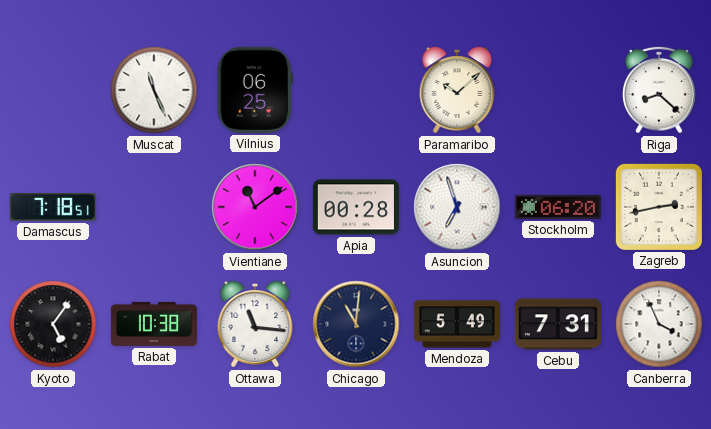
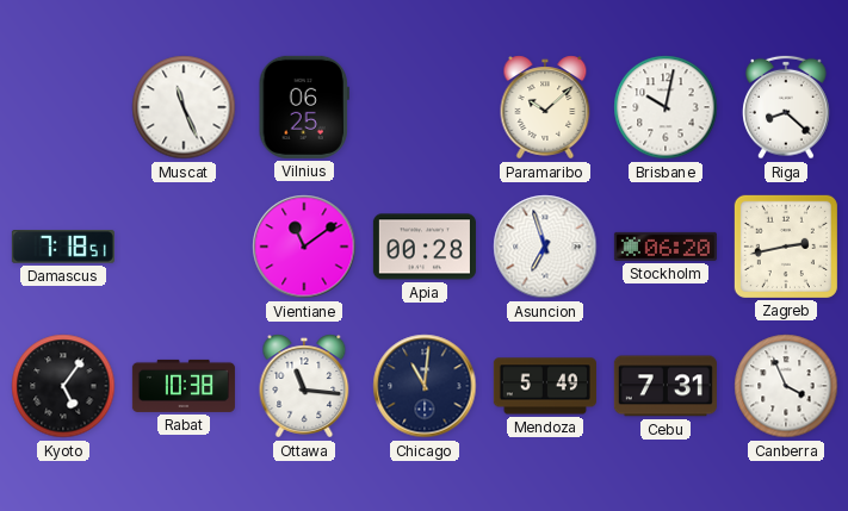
Brisbane: none -> 10:02
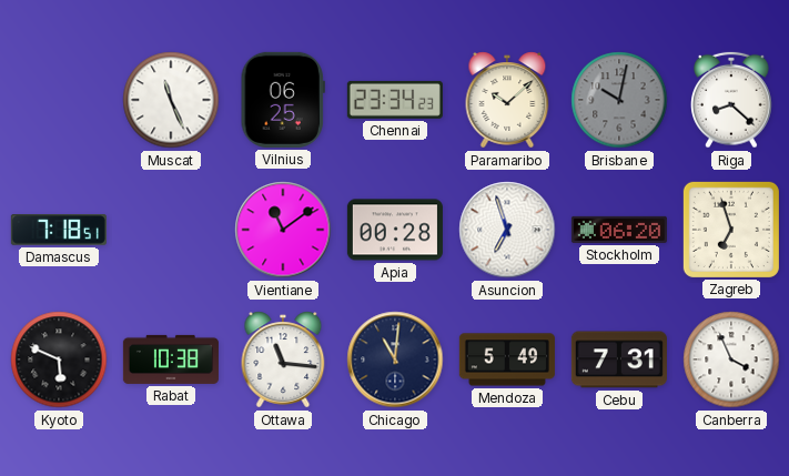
Chennai: none -> 23:34
Brisbane dial: white -> grey
Zagreb: 2:43 -> 6:57
Kyoto: 5:06 -> 5:49
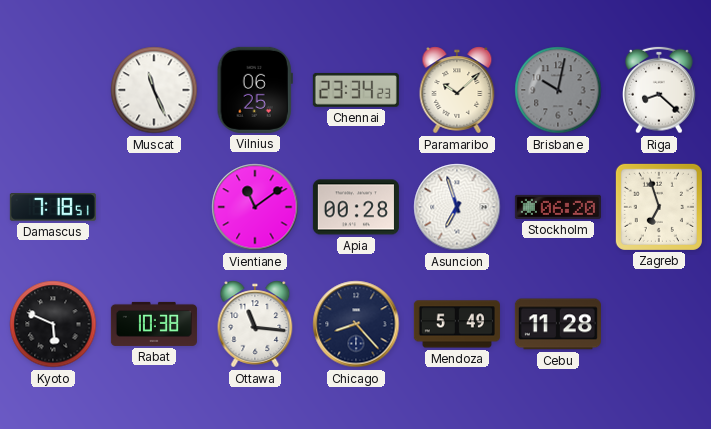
Chicago: 11:01 -> 8:23
Cebu: 7:31 -> 11:28
Canberra: 3:56 -> none
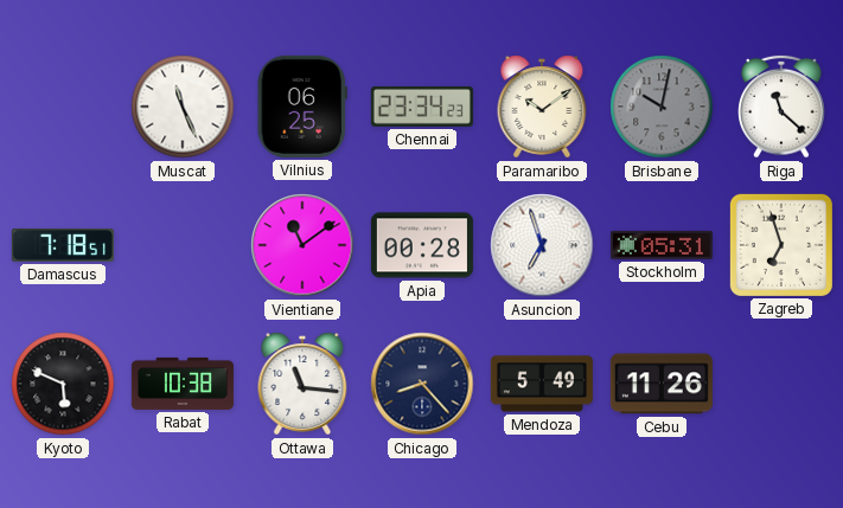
Paramaribo: 10:08 -> 10:09
Riga: 8:22 -> 11:22
Stockholm: 06:20 -> 05:31
Cebu: 11:28 -> 11:26
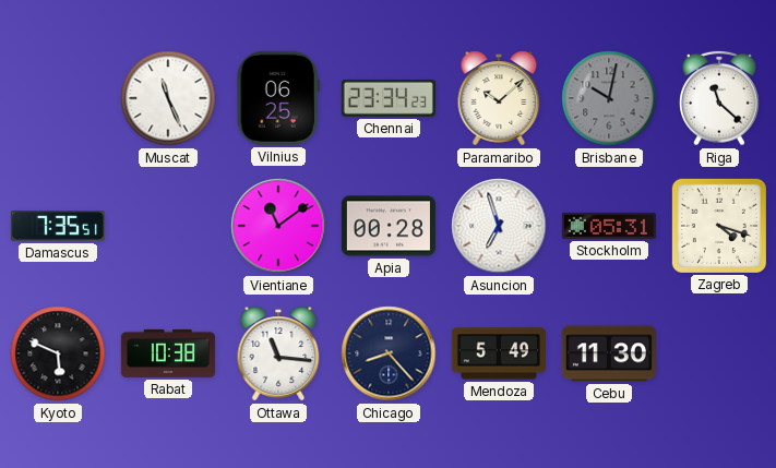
Paramaribo: 10:09 -> 10:08
Damascus: 7:18 -> 7:35
Zagreb: 6:57 -> 4:18
Cebu: 11:26 -> 11:30
